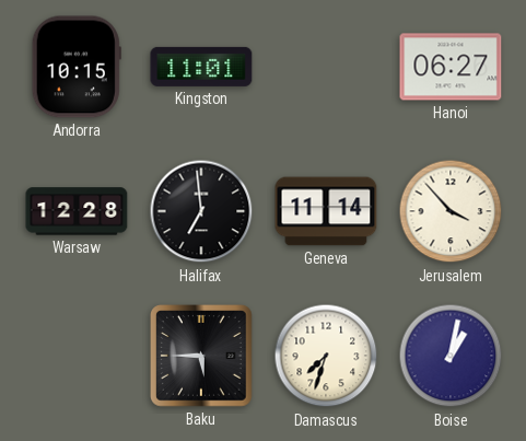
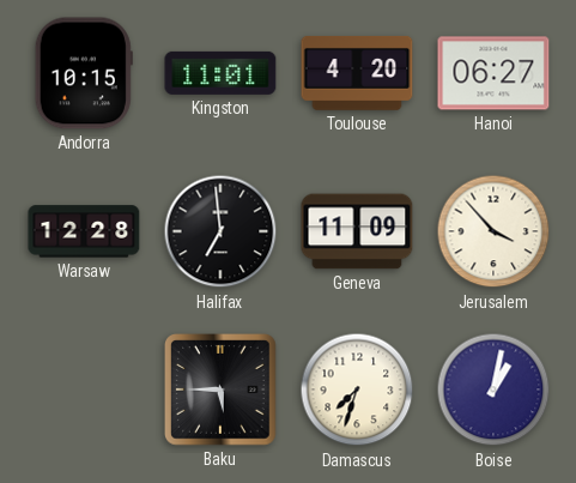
Toulouse: none -> 4:20
Geneva: 11:14 -> 11:09
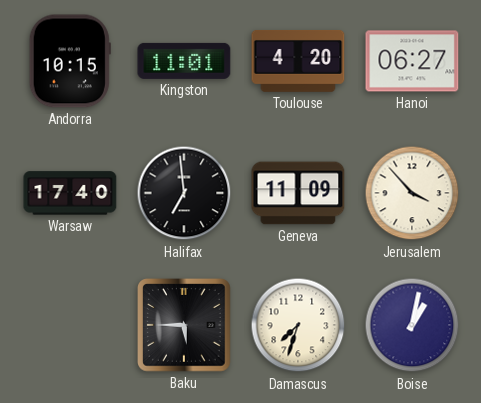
Warsaw: 12:28 -> 17:40
